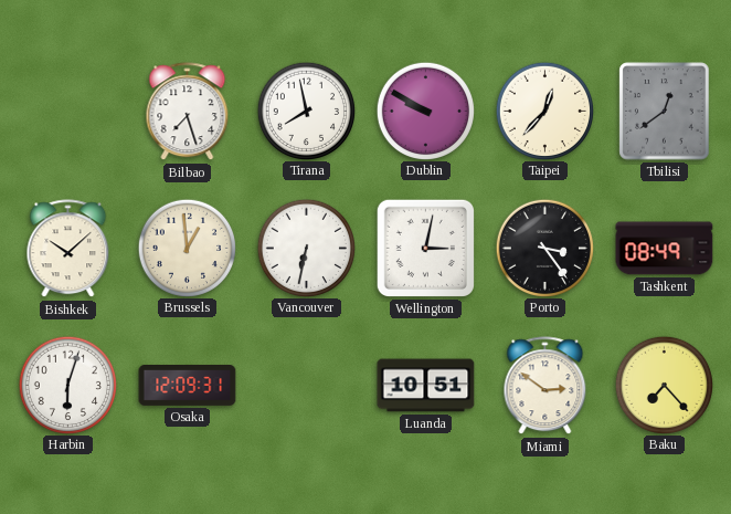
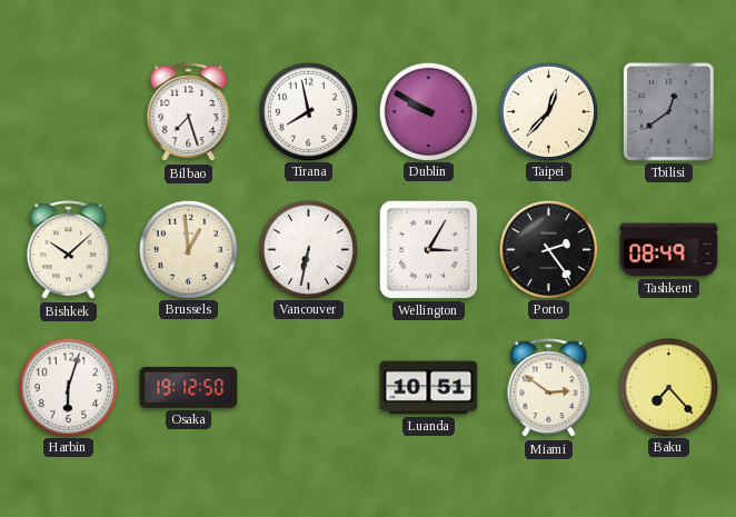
Wellington: 3:02 -> 3:05
Porto: 3:24 -> 2:24
Osaka: 12:09 -> 19:12
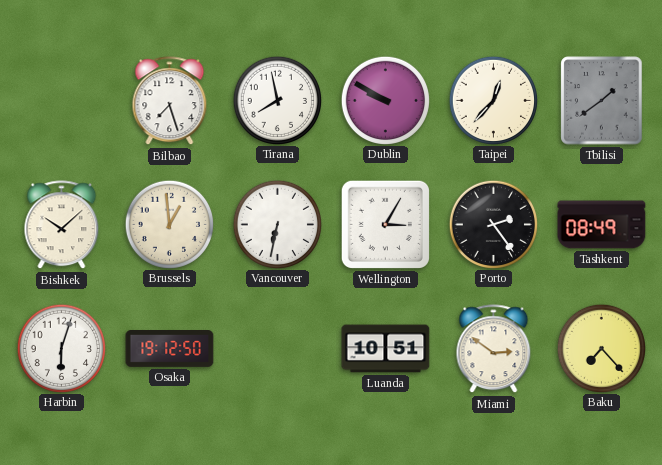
Tbilisi: 12:39 -> 1:39
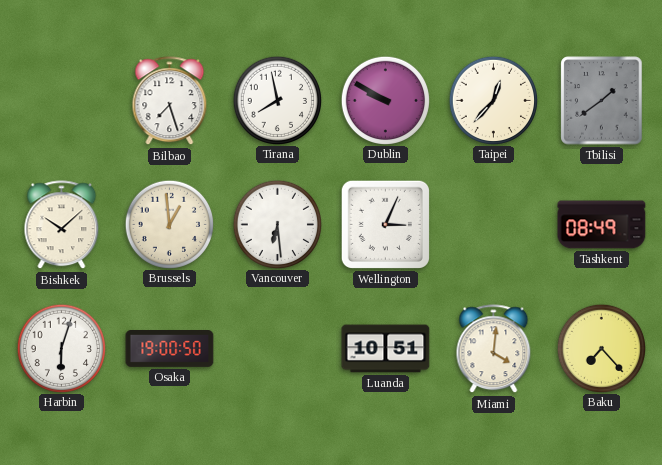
Vancouver: 6:32 -> 6:29
Wellington: 3:05 -> 3:04
Porto: 2:24 -> none
Osaka: 19:12 -> 19:00
Miami: 2:51 -> 4:01
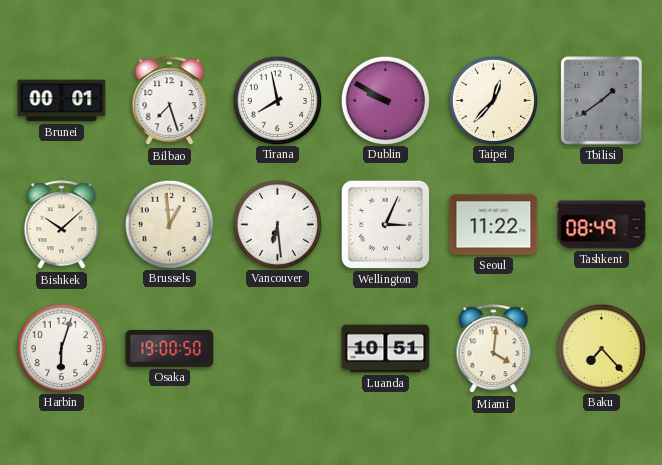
Brunei: none -> 00:01
Seoul: none -> 11:22
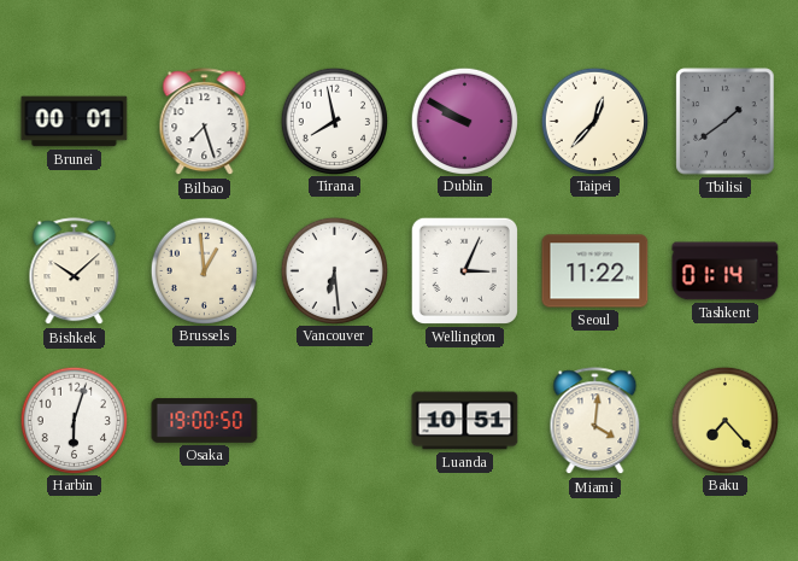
Tashkent: 08:49 -> 01:14
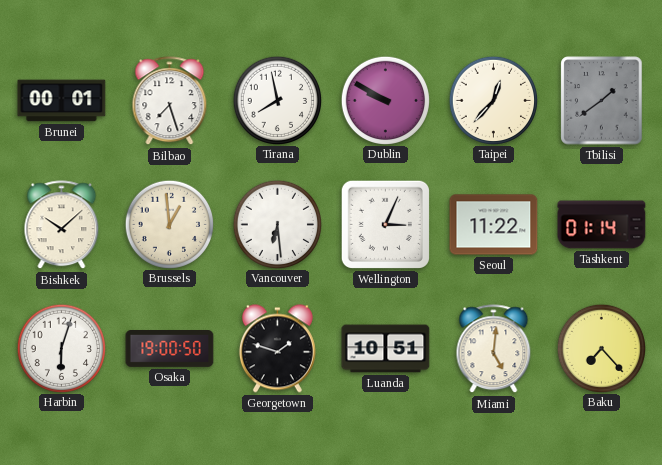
Georgetown: none -> 1:48
Miami: 4:01 -> 5:01
